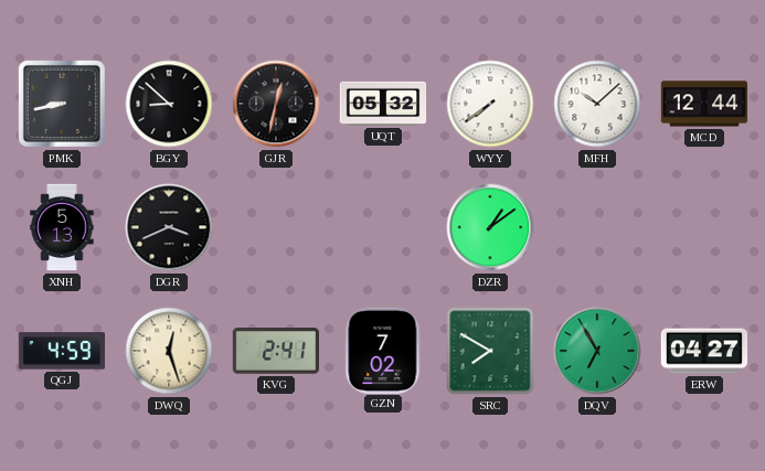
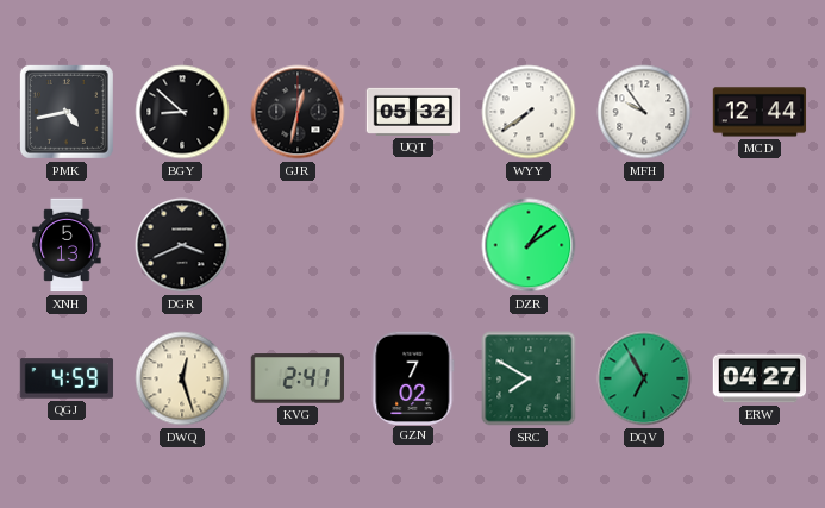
PMK: 8:43 -> 4:43
MFH: 10:08 -> 9:54
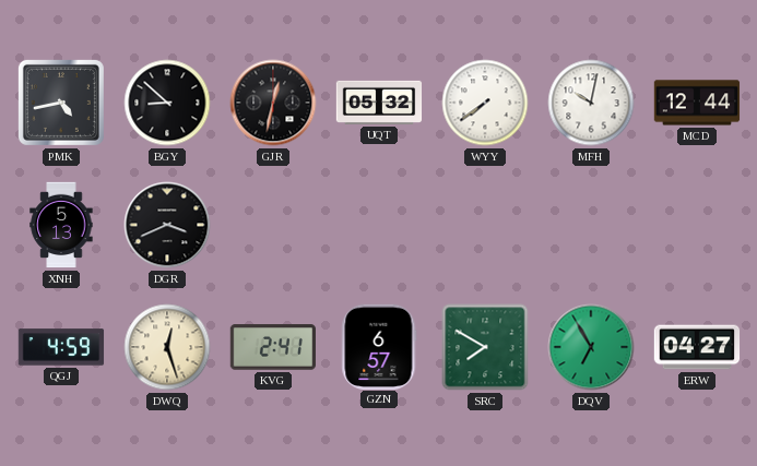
MFH: 9:54 -> 10:02
DZR: 1:09 -> none
GZN: 7:02 -> 6:57
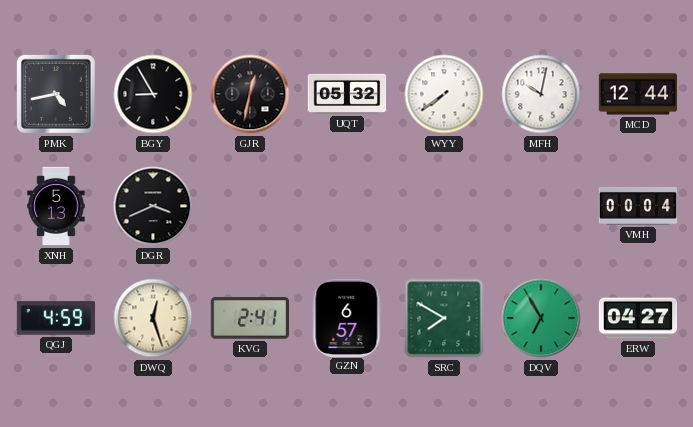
BGY: 8:52 -> 8:55
VMH: none -> 00:04
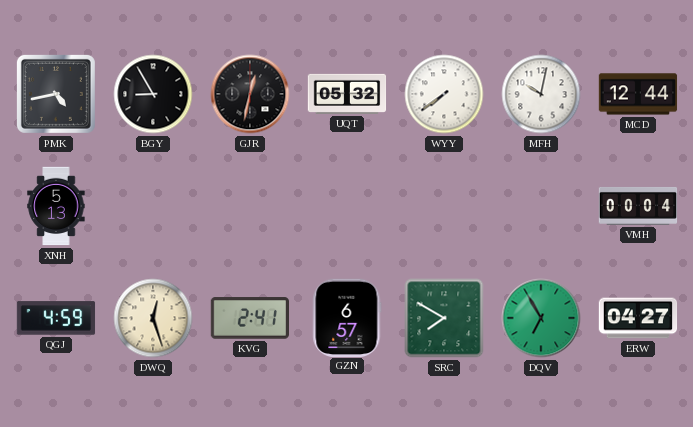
DGR: 3:41 -> none
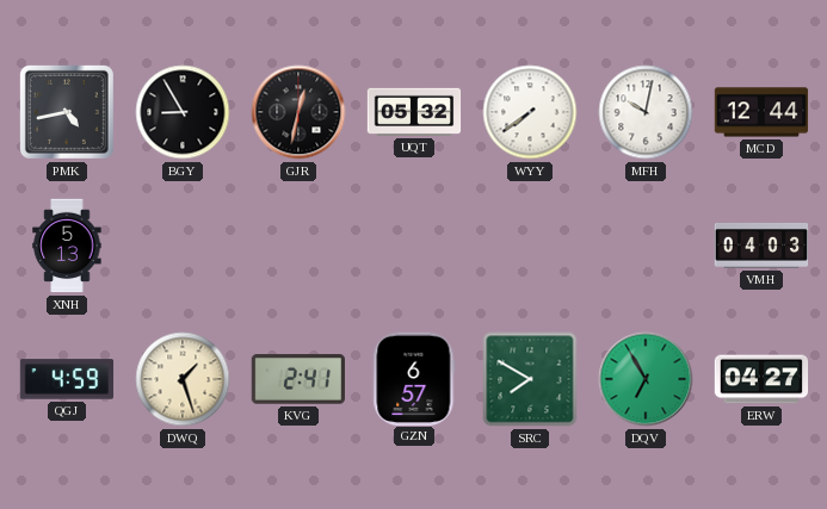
VMH: 00:04 -> 04:03
DWQ: 12:27 -> 1:27
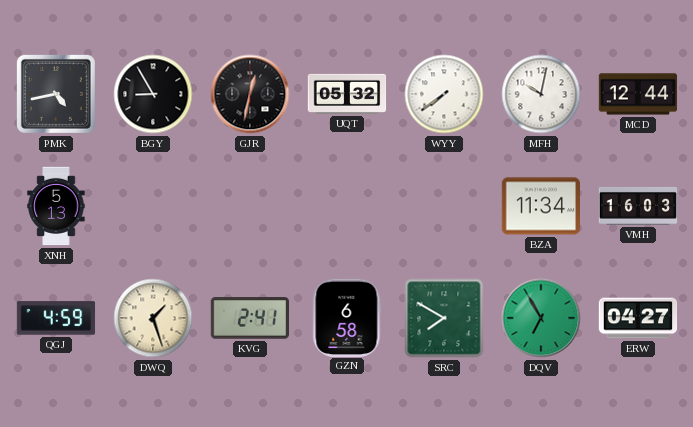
BZA: none -> 11:34
VMH: 04:03 -> 16:03
GZN: 6:57 -> 6:58
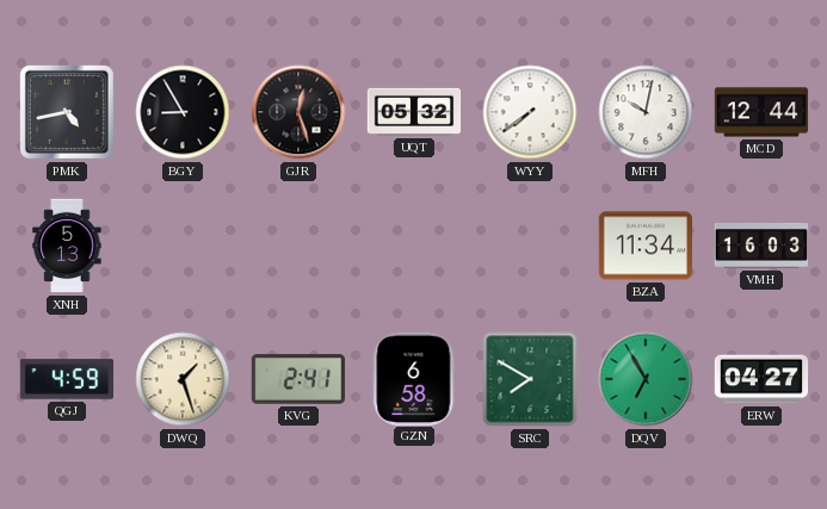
GJR: 12:32 -> 12:27
